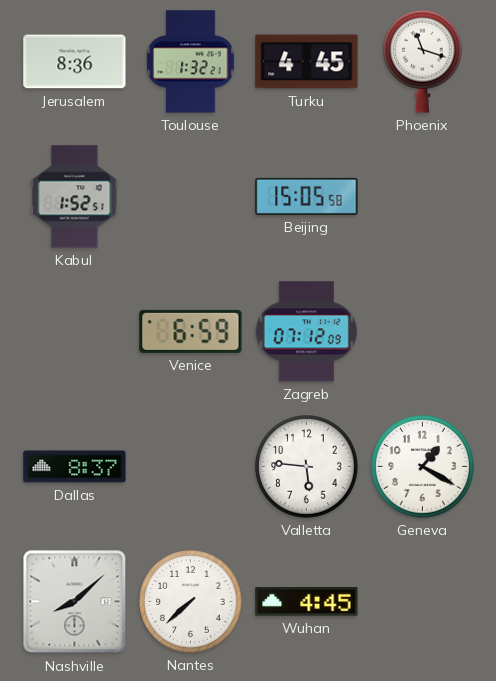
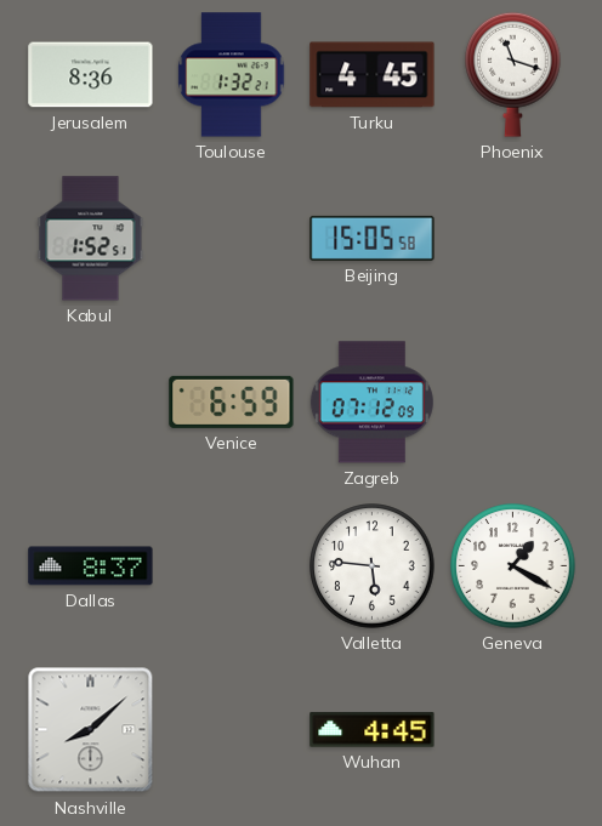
Nantes: 7:38 -> none
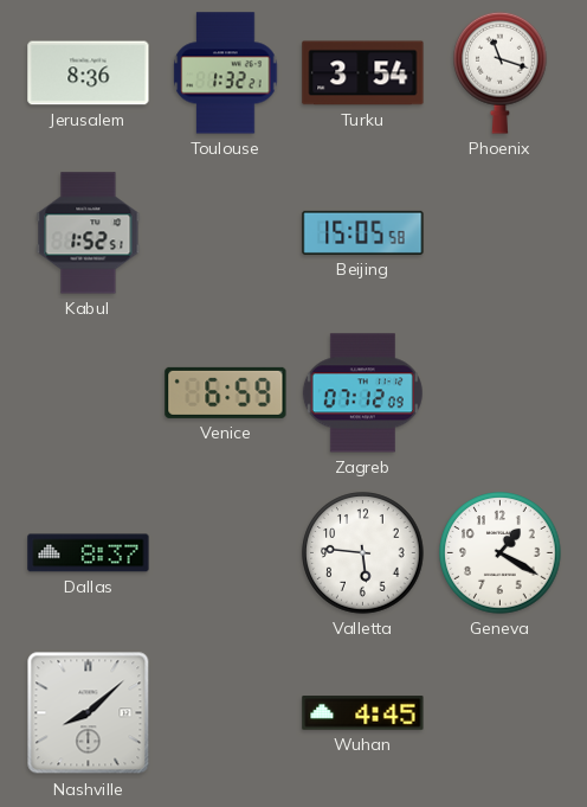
Turku: 4:45 -> 3:54
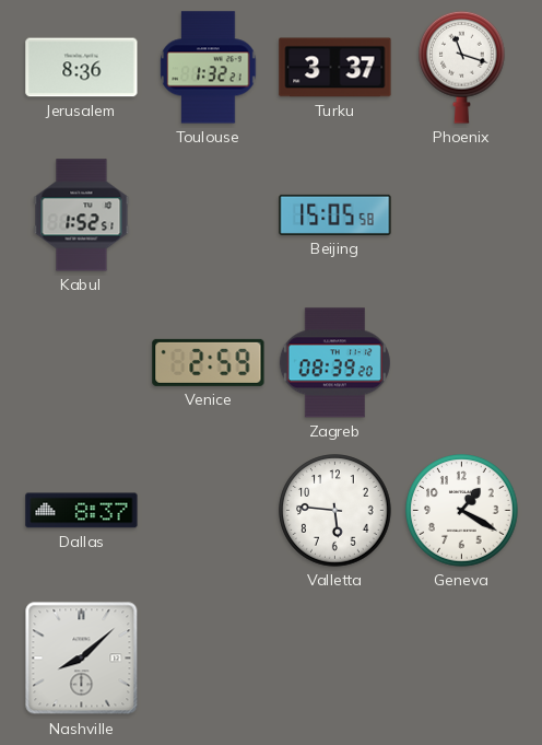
Turku: 3:54 -> 3:37
Venice: 6:59 -> 2:59
Zagreb: 07:12 -> 08:39
Wuhan: 4:45 -> none
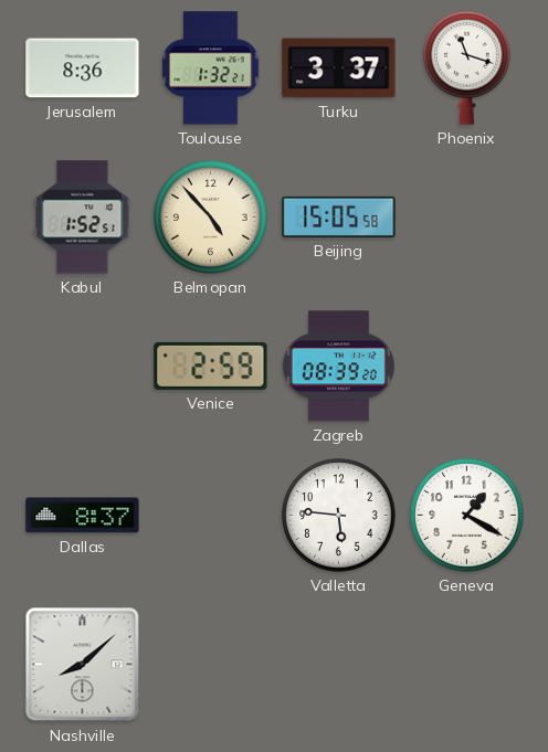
Belmopan: none -> 4:53
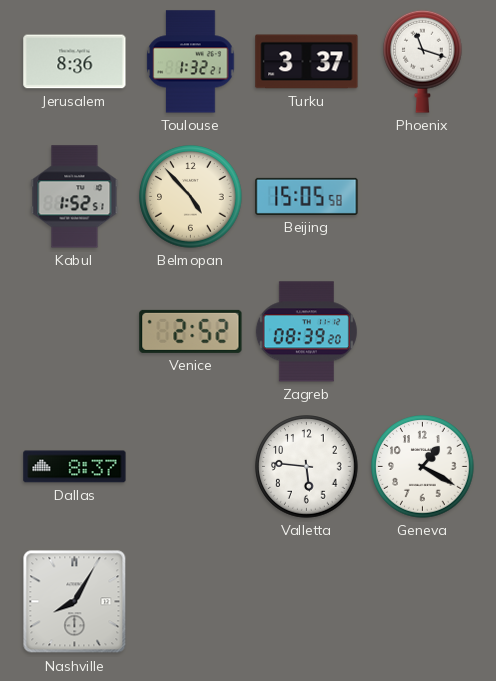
Venice: 2:59 -> 2:52
Nashville: 8:08 -> 8:05
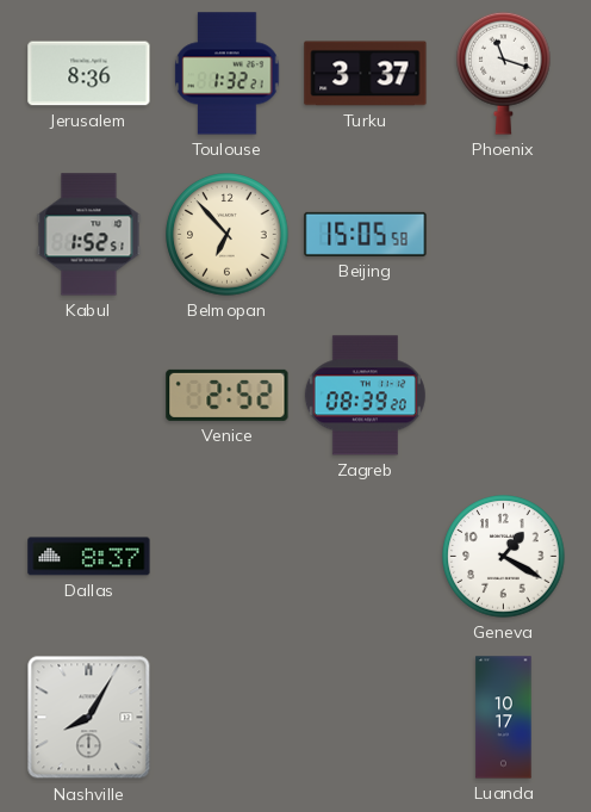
Belmopan: 4:53 -> 6:53
Valletta: 5:46 -> none
Luanda: none -> 10:17
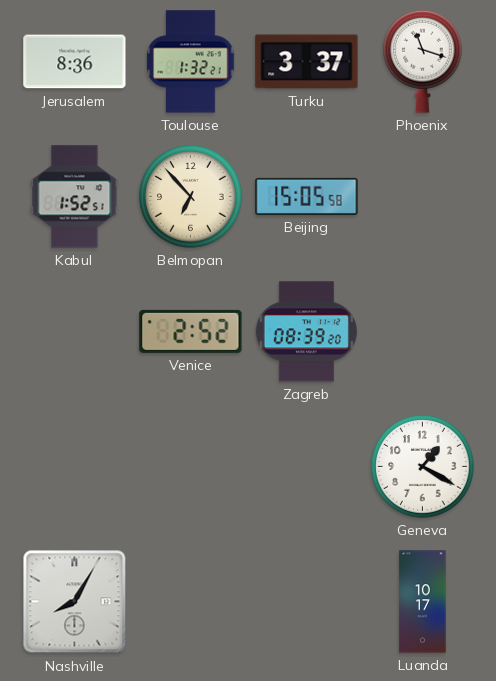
Dallas: 8:37 -> none
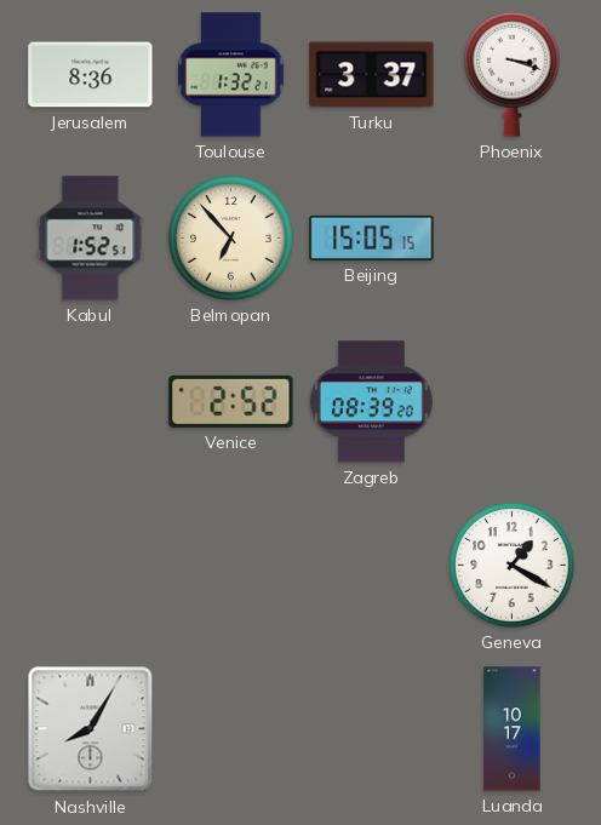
Phoenix: 11:18 -> 3:18
Beijing: 15:05:58 -> 15:05:15
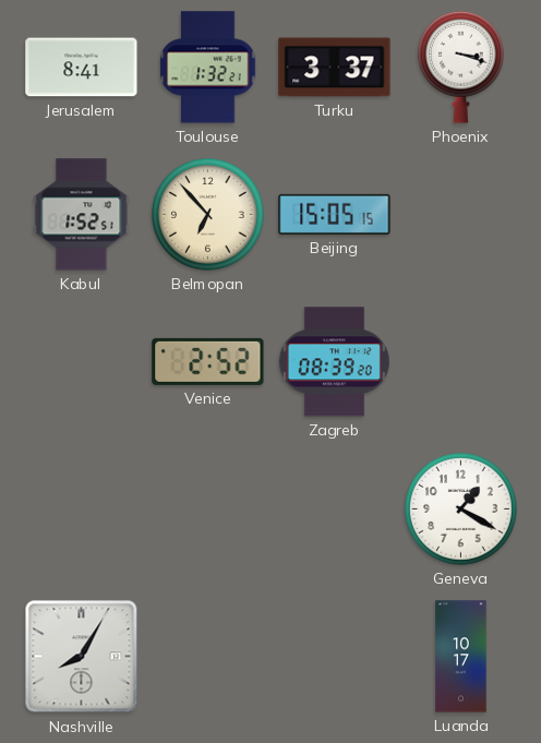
Jerusalem: 8:36 -> 8:41
